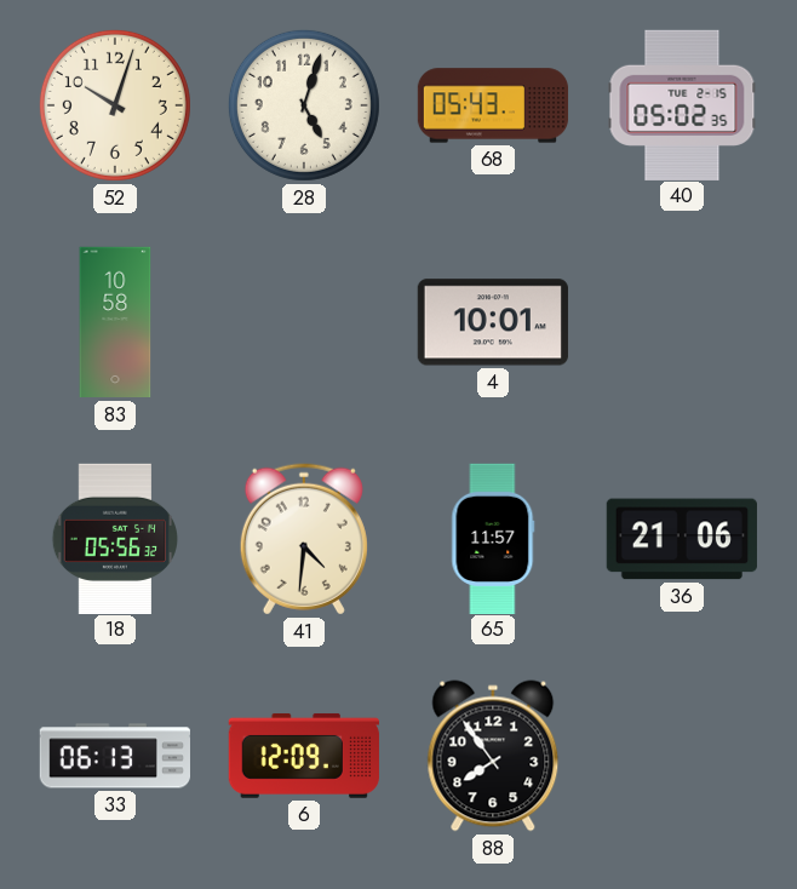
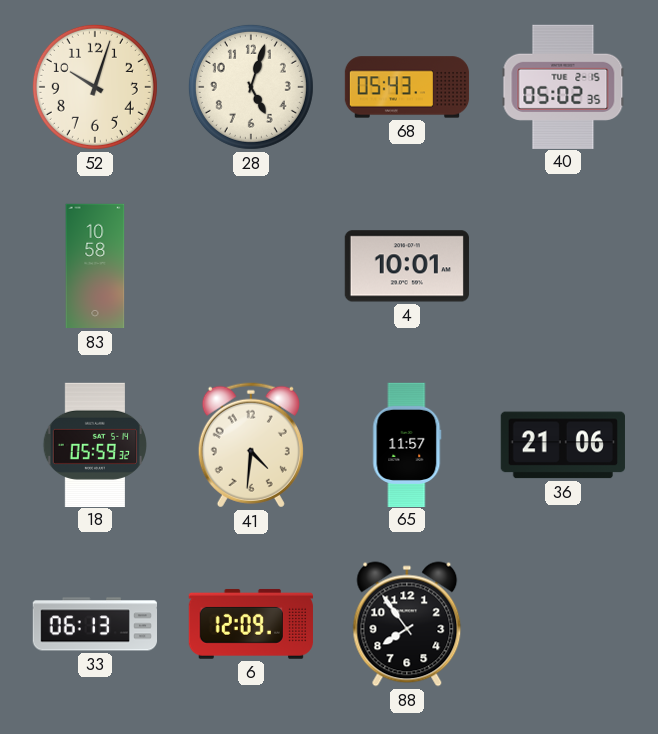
18: 05:56 -> 05:59
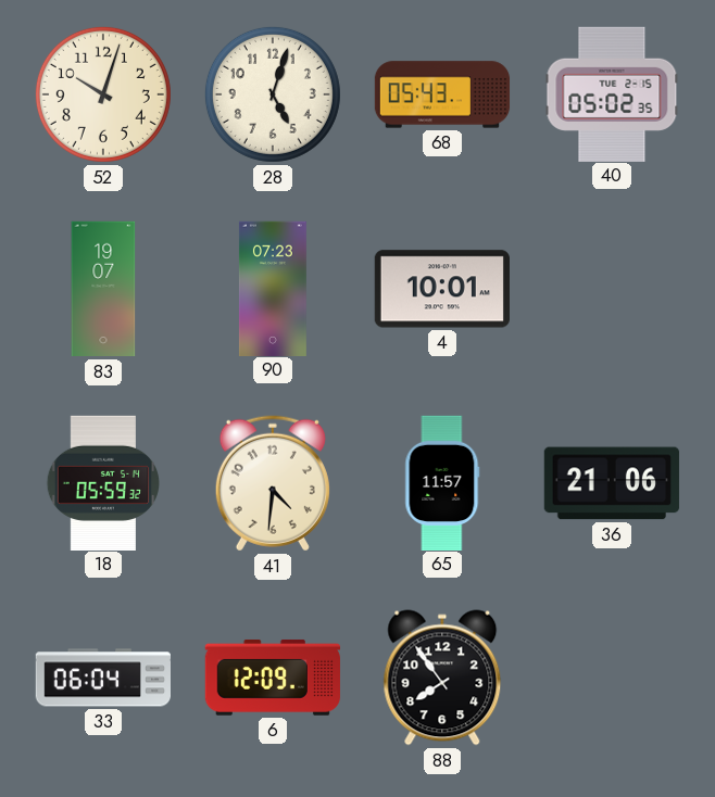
83: 10:58 -> 19:07
90: none -> 07:23
33: 06:13 -> 06:04
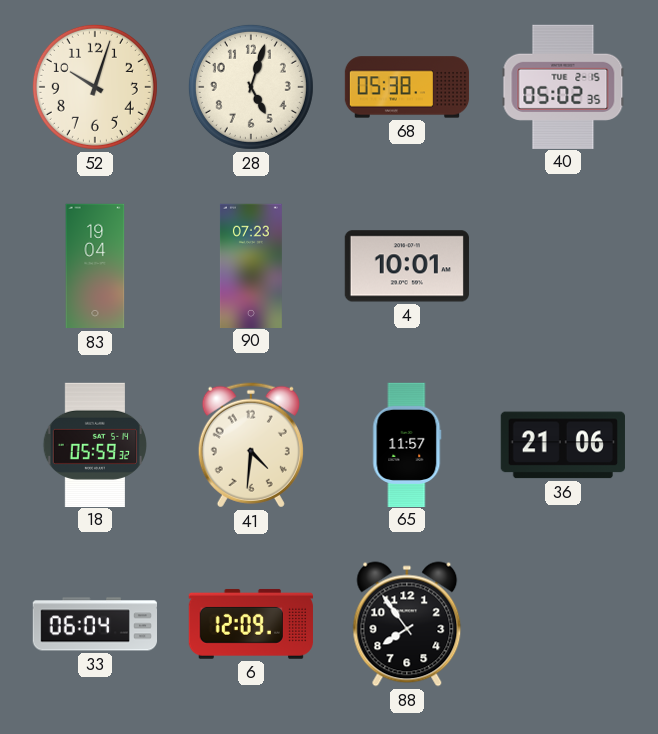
68: 05:43 -> 05:38
83: 19:07 -> 19:04
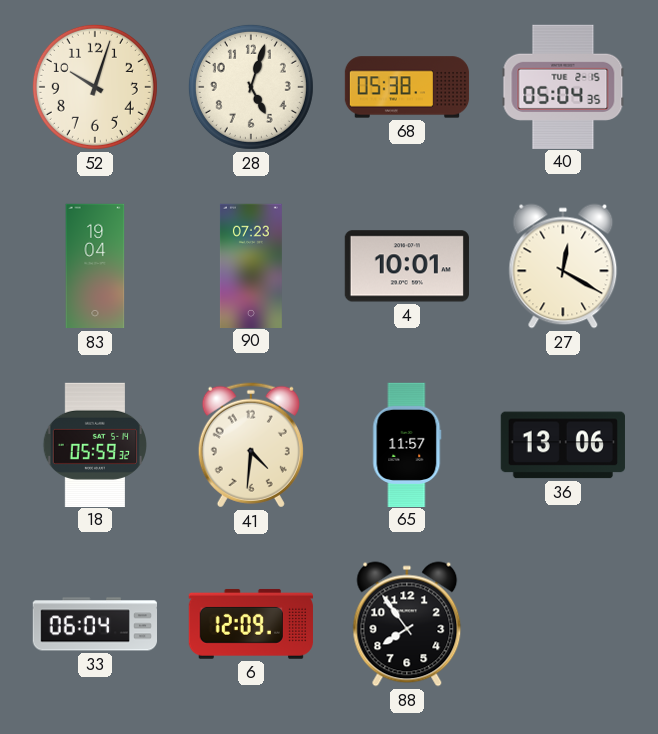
40: 05:02 -> 05:04
27: none -> 12:20
36: 21:06 -> 13:06
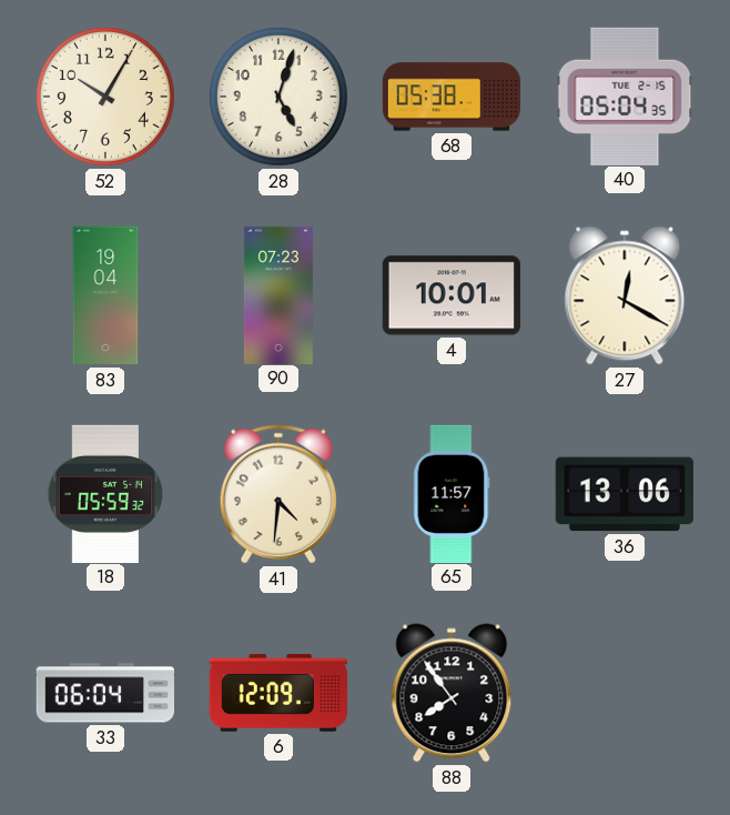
52: 10:03 -> 10:05
